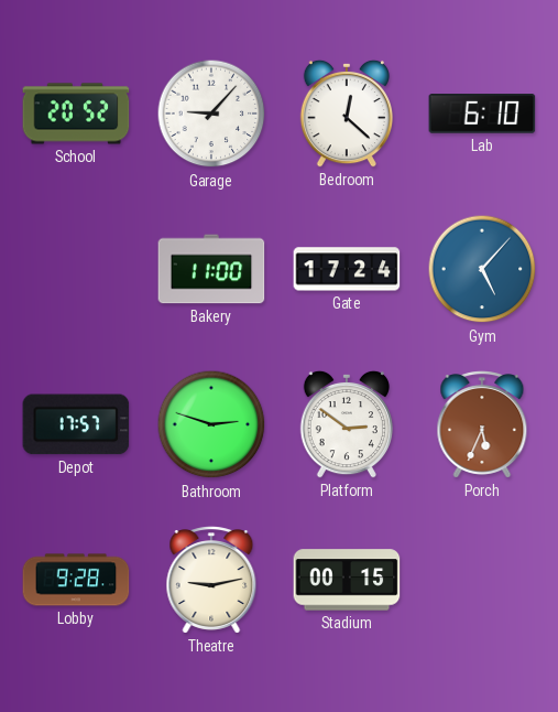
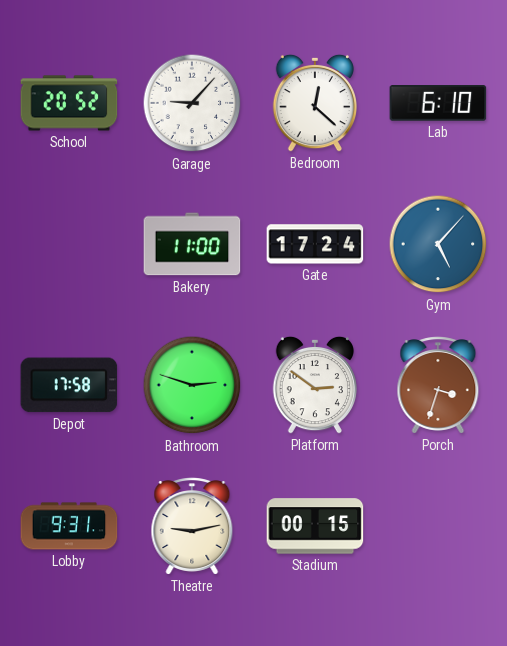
Depot: 17:57 -> 17:58
Porch: 5:34 -> 3:33
Lobby: 9:28 -> 9:31
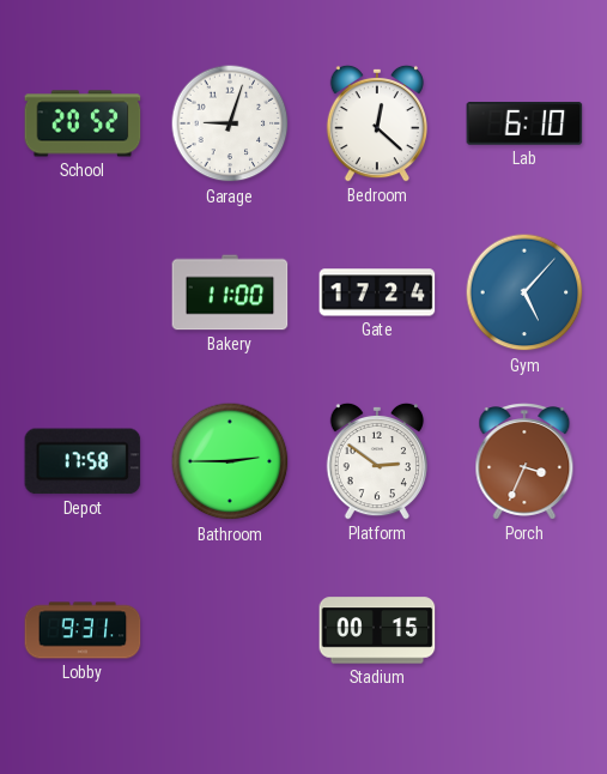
Garage: 9:07 -> 9:03
Bathroom: 2:48 -> 2:45
Porch: 3:33 -> 3:34
Theatre: 9:13 -> none
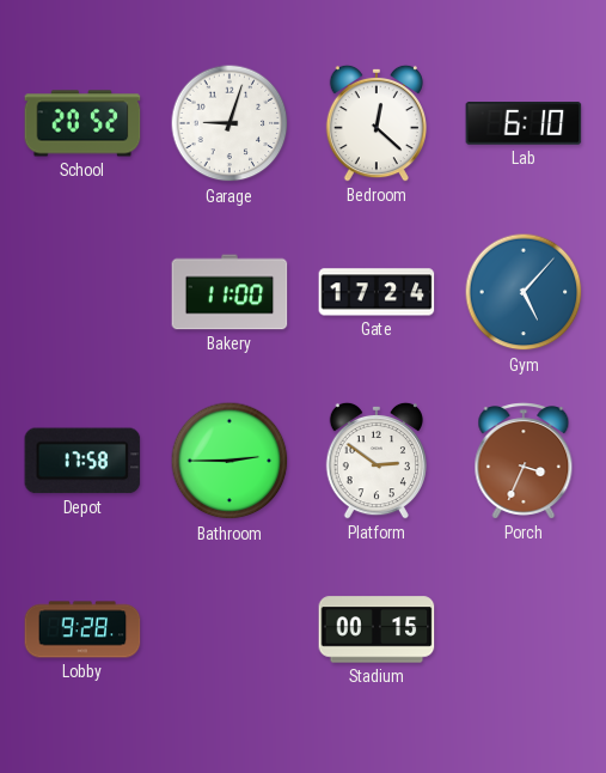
Lobby: 9:31 -> 9:28
